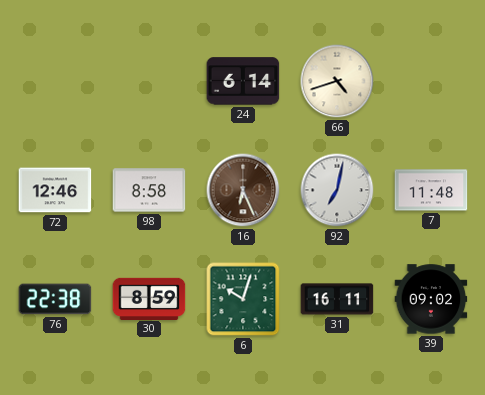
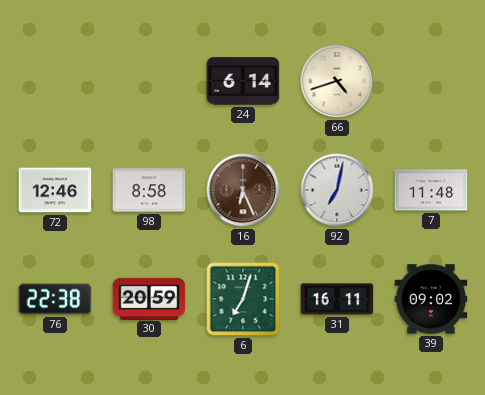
30: 8:59 -> 20:59
6: 10:03 -> 7:03
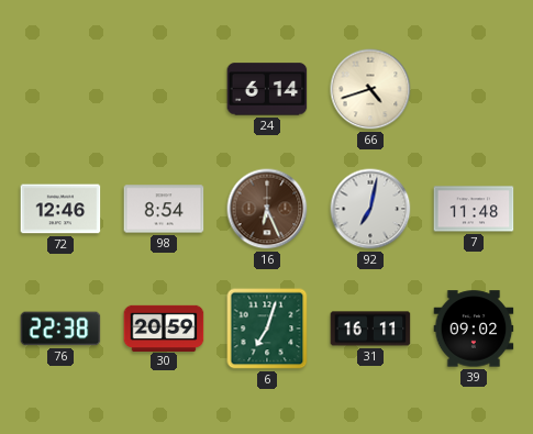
98: 8:58 -> 8:54
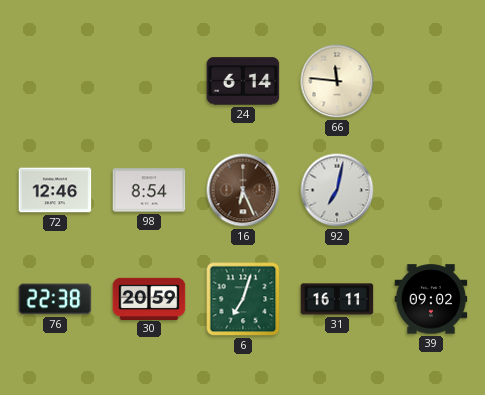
66: 4:42 -> 11:46
7: 11:48 -> none
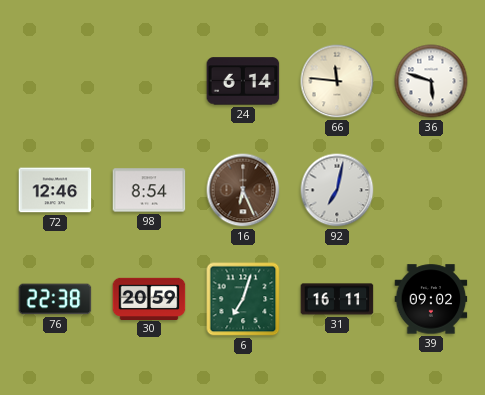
36: none -> 5:48
